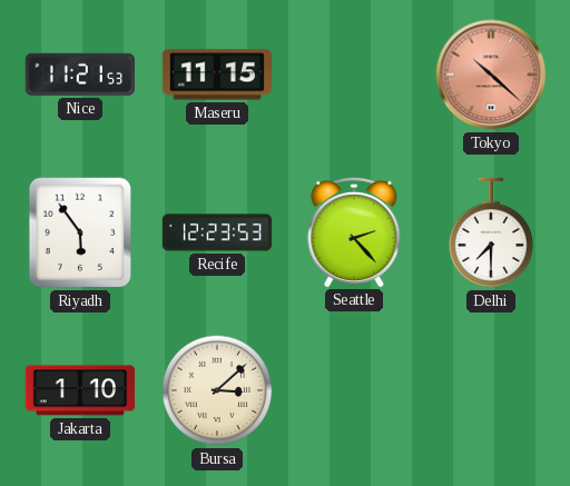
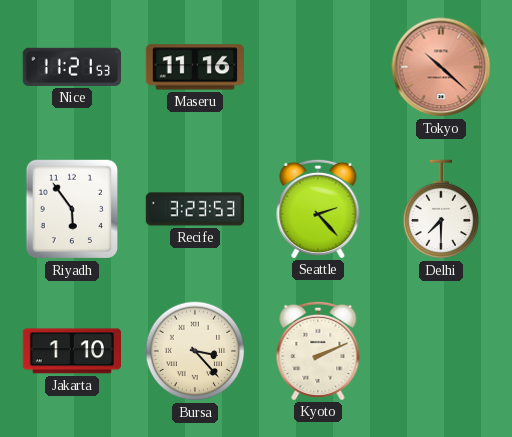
Maseru: 11:15 -> 11:16
Recife: 12:23 -> 3:23
Bursa: 3:08 -> 3:23
Kyoto: none -> 2:11
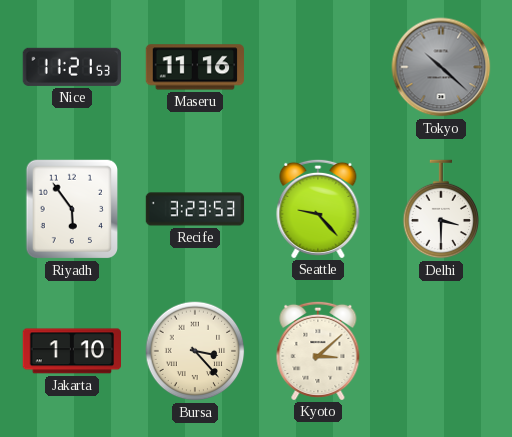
Tokyo dial: salmon -> grey
Seattle: 2:23 -> 9:23
Delhi: 7:30 -> 3:30
Kyoto: 2:11 -> 3:08
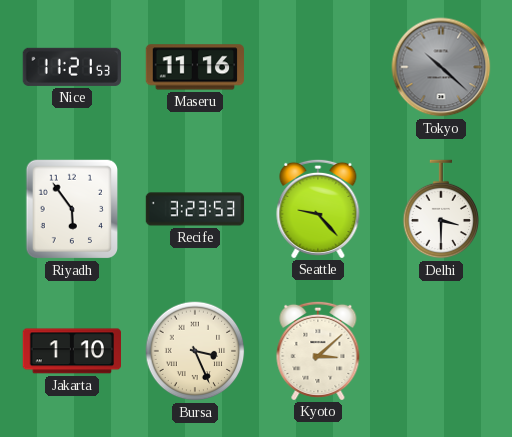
Bursa: 3:23 -> 3:26
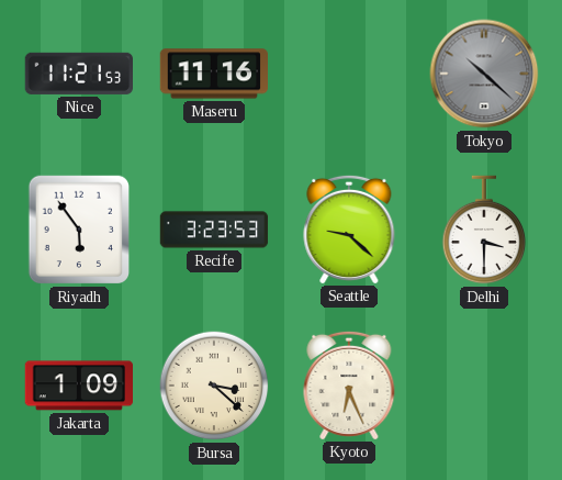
Seattle: 9:23 -> 9:22
Jakarta: 1:10 -> 1:09
Bursa: 3:26 -> 3:22
Kyoto: 3:08 -> 6:26
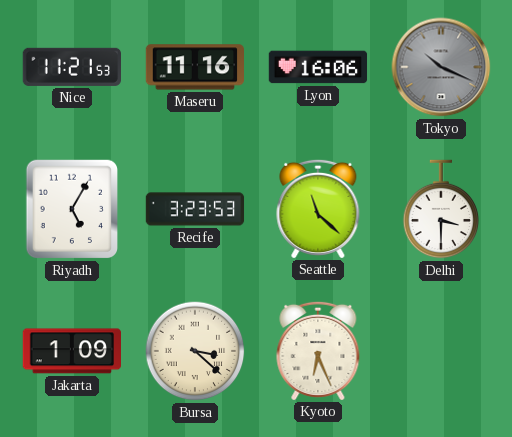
Lyon: none -> 16:06
Tokyo: 10:22 -> 10:19
Riyadh: 5:54 -> 5:05
Seattle: 9:22 -> 11:22
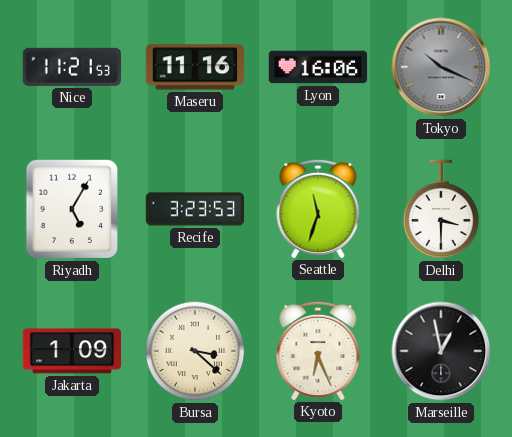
Seattle: 11:22 -> 11:33
Marseille: none -> 12:58
